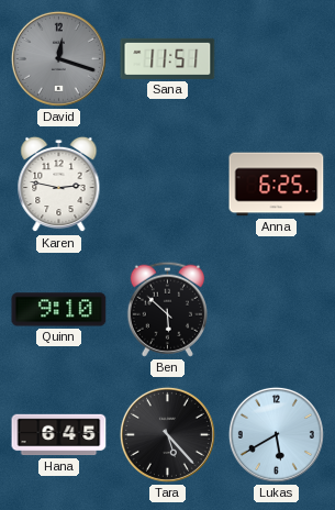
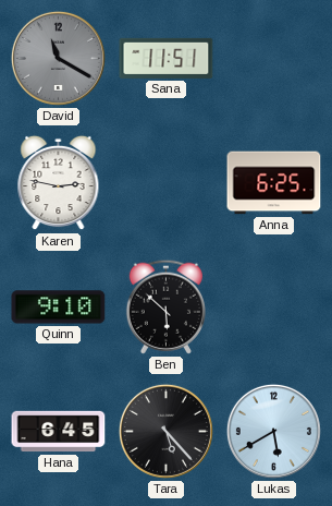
David: 12:18 -> 11:20
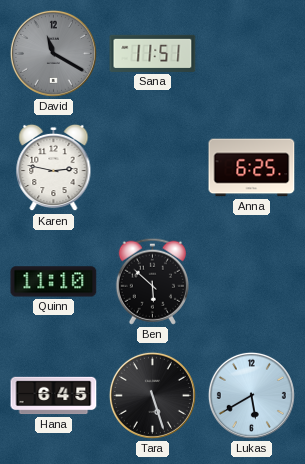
Quinn: 9:10 -> 11:10
Tara: 5:23 -> 5:27
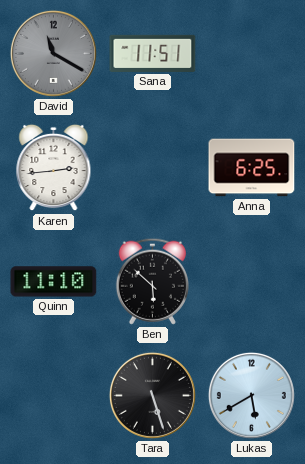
Karen: 2:47 -> 2:44
Hana: 6:45 -> none
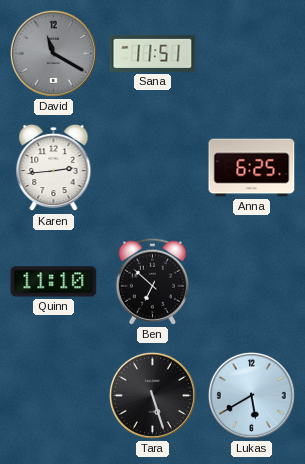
Ben: 5:52 -> 6:52
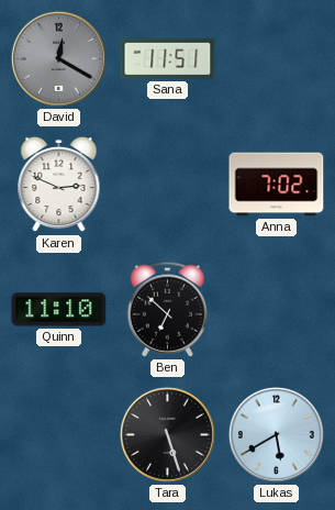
David: 11:20 -> 12:20
Karen: 2:44 -> 2:49
Anna: 6:25 -> 7:02
